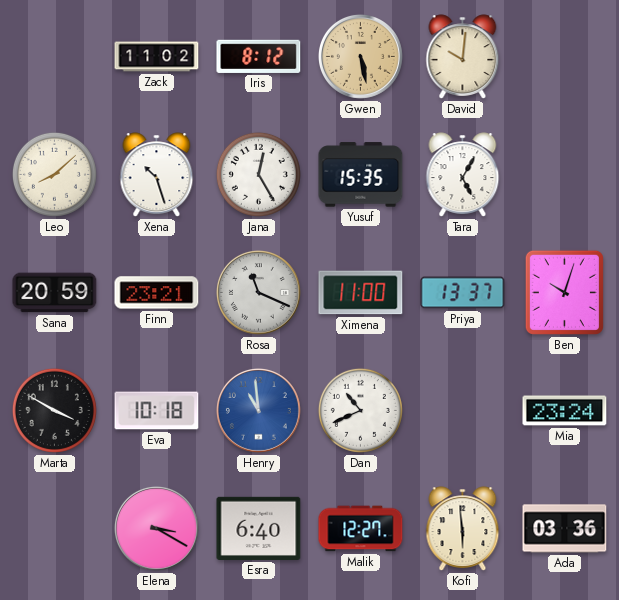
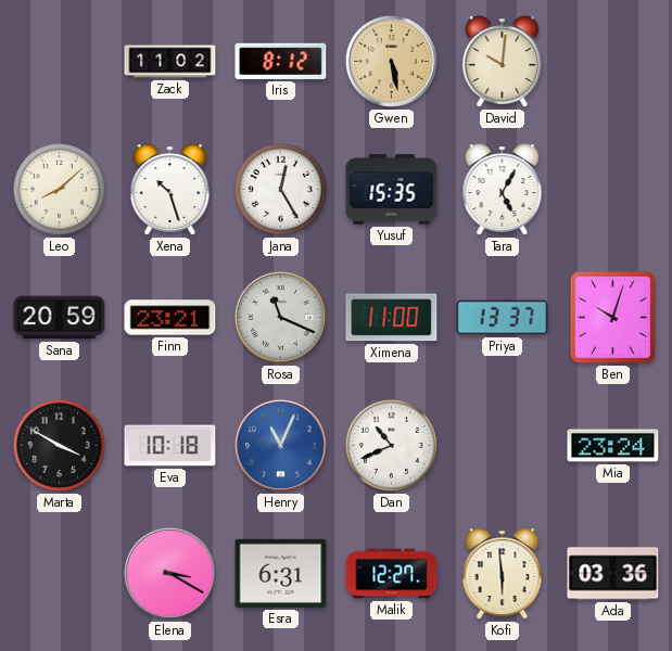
Henry: 10:59 -> 11:04
Esra: 6:40 -> 6:31
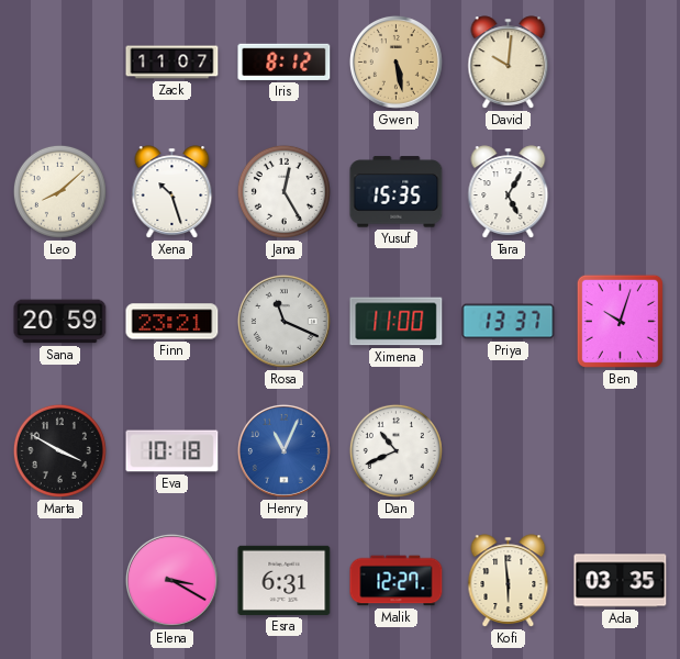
Zack: 11:02 -> 11:07
Mia: 23:24 -> none
Ada: 03:36 -> 03:35
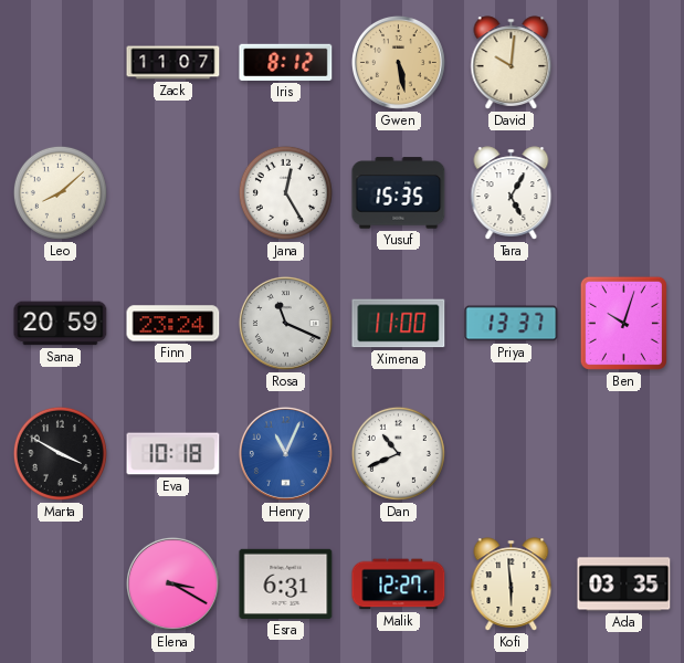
Xena: 10:27 -> none
Finn: 23:21 -> 23:24
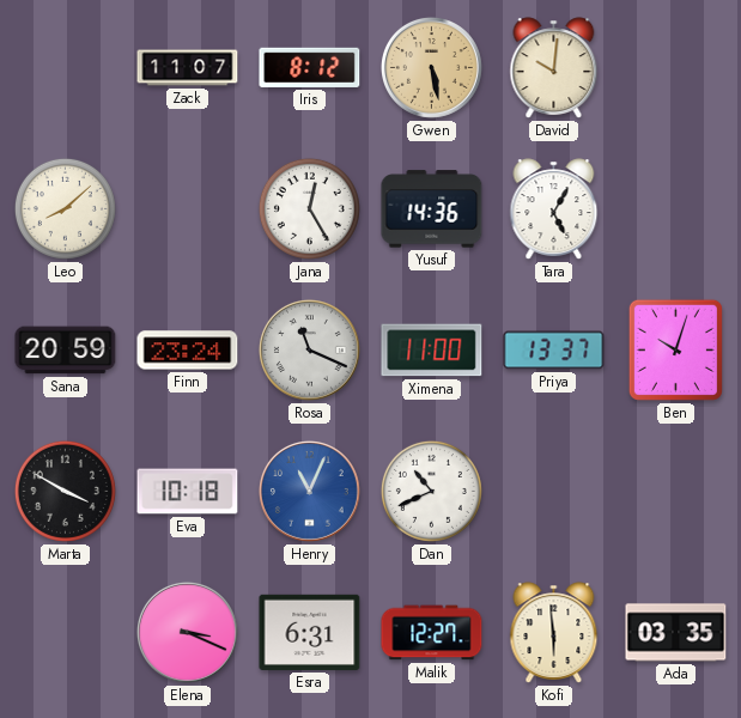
Yusuf: 15:35 -> 14:36
Elena: 3:20 -> 3:19
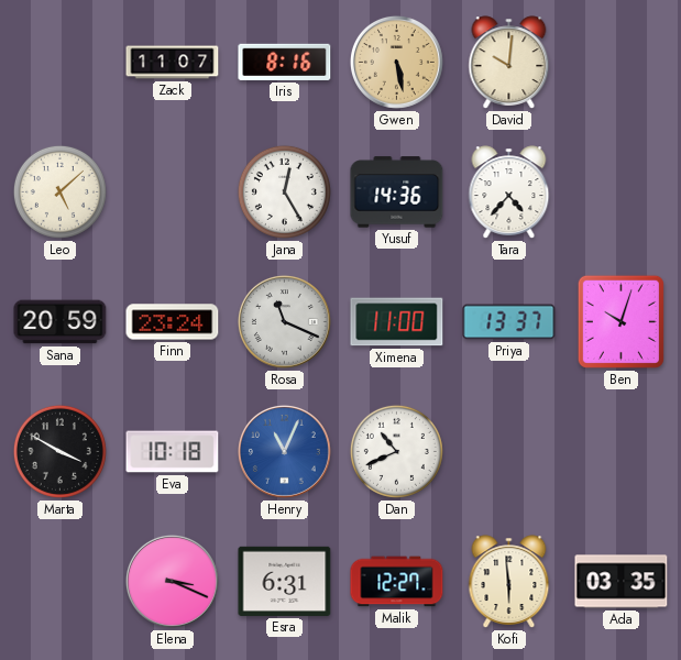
Iris: 8:12 -> 8:16
Leo: 8:08 -> 5:08
Tara: 5:05 -> 4:37
